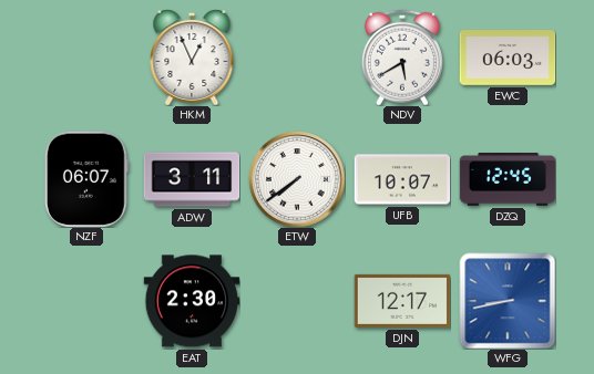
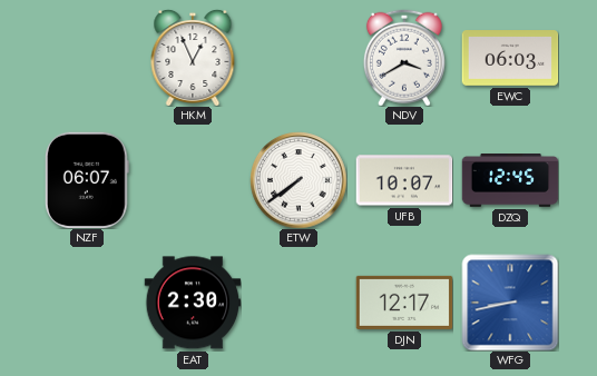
NDV: 5:40 -> 3:40
ADW: 3:11 -> none
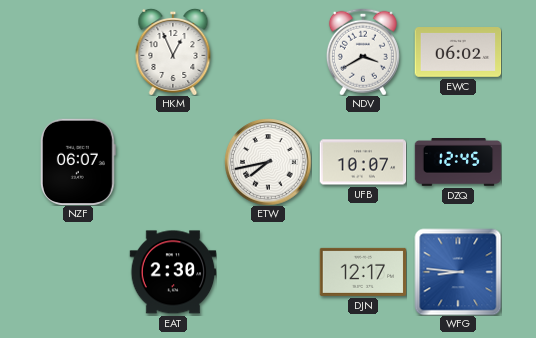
EWC: 06:03 -> 06:02
ETW: 7:39 -> 7:43
WFG: 8:43 -> 8:46
